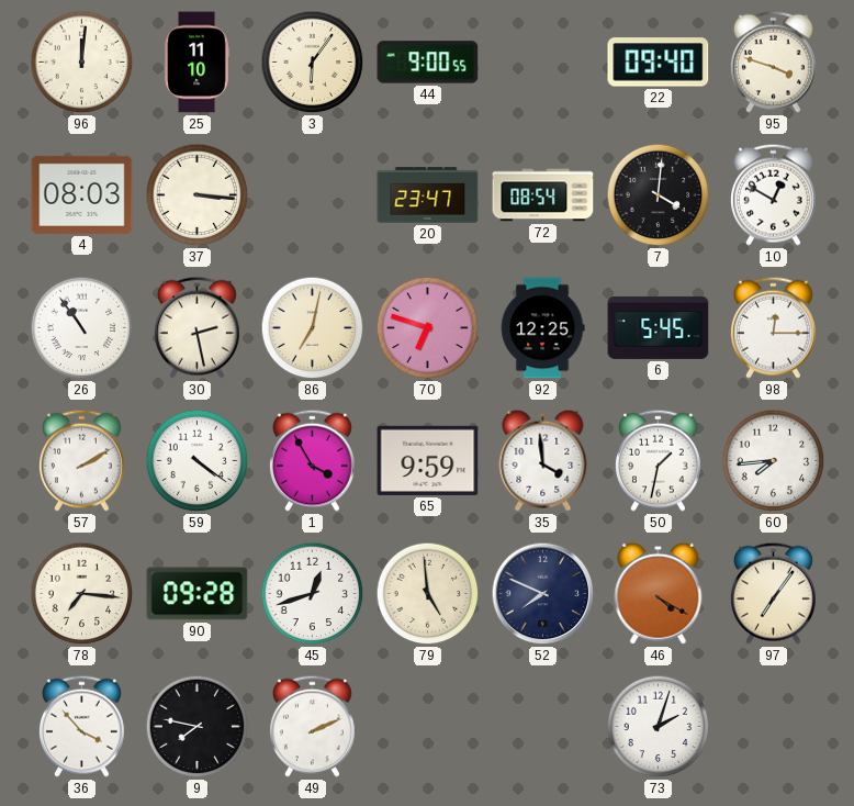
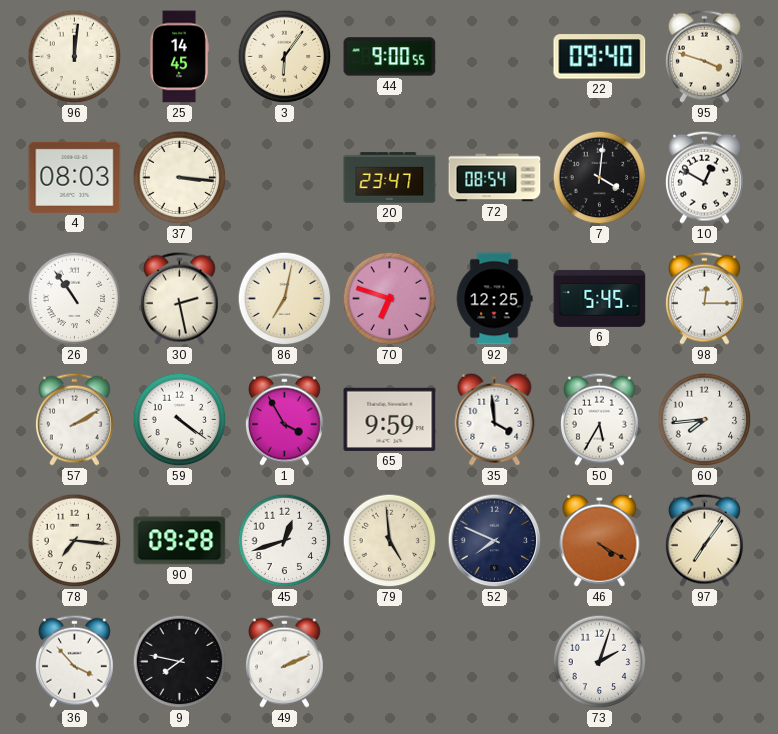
25: 11:10 -> 14:45
50: 1:32 -> 5:35
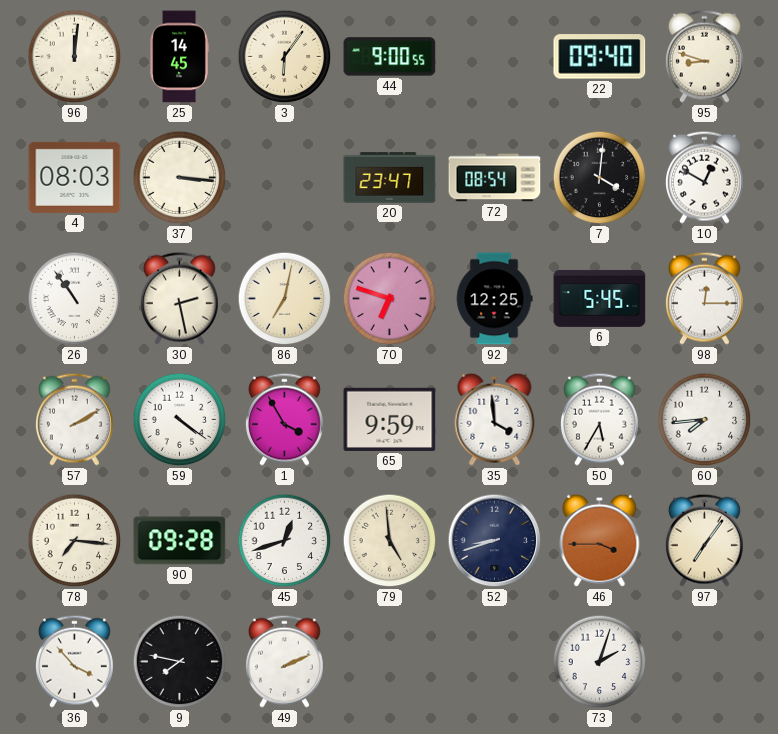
95: 3:48 -> 8:48
52: 7:49 -> 8:42
46: 4:20 -> 3:45
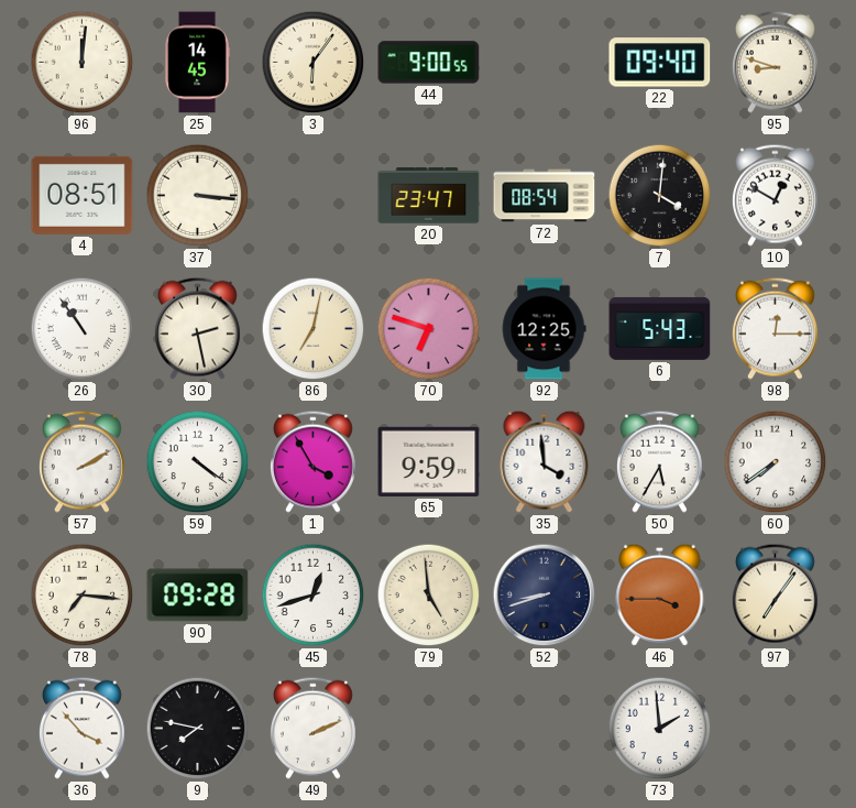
4: 08:03 -> 08:51
6: 5:45 -> 5:43
60: 7:44 -> 7:39
73: 2:03 -> 1:59
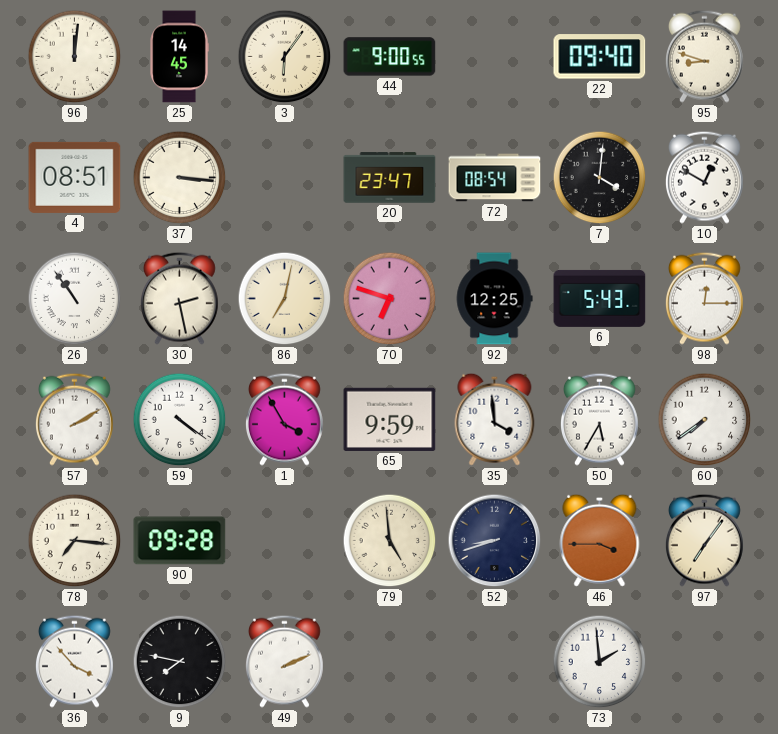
45: 12:42 -> none
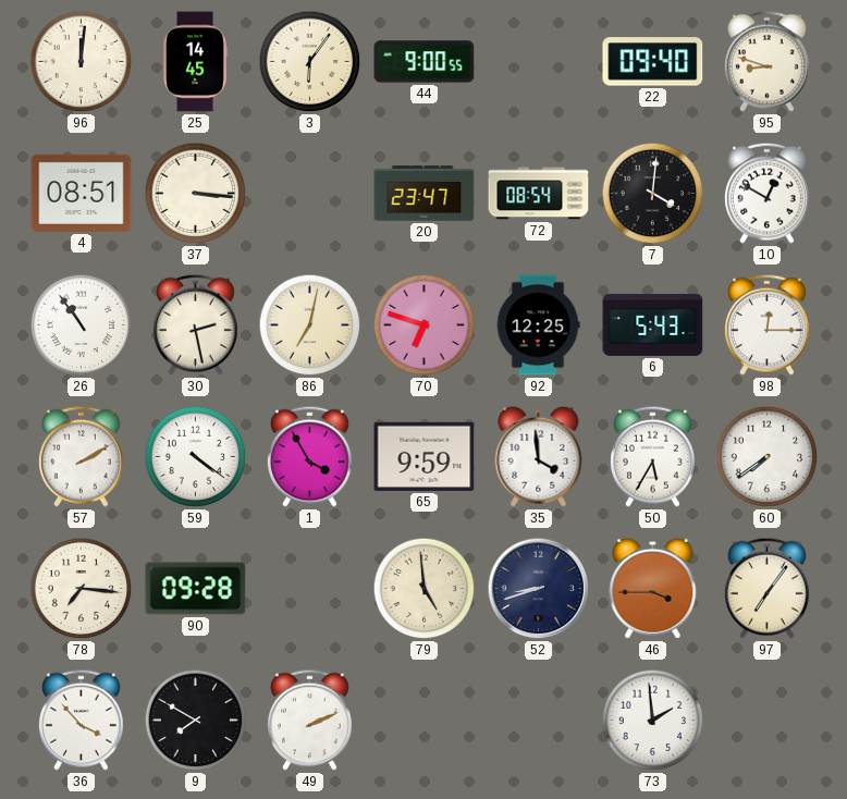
9: 7:47 -> 7:50
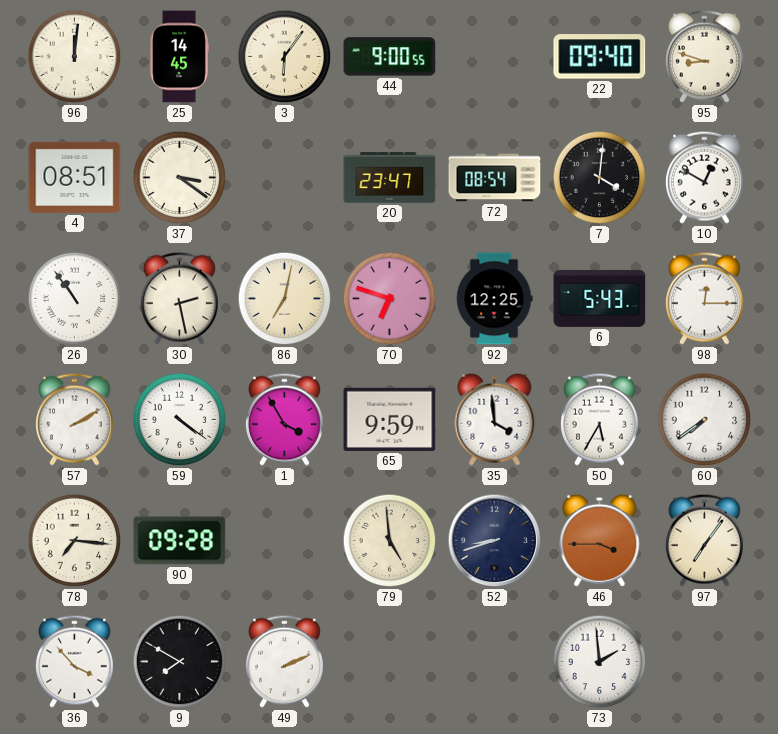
37: 3:16 -> 3:21
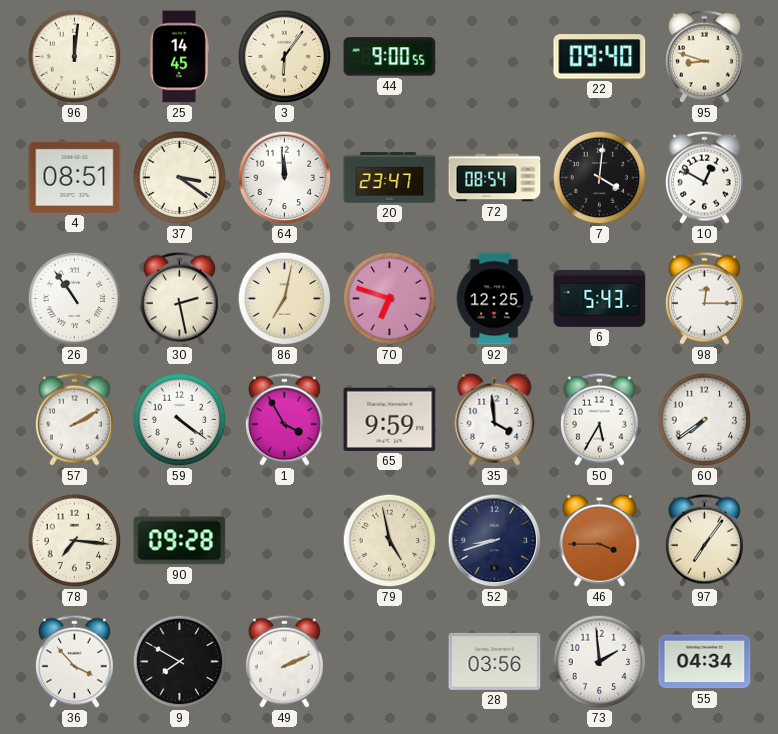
64: none -> 11:59
79: 4:59 -> 4:58
28: none -> 03:56
55: none -> 04:34
